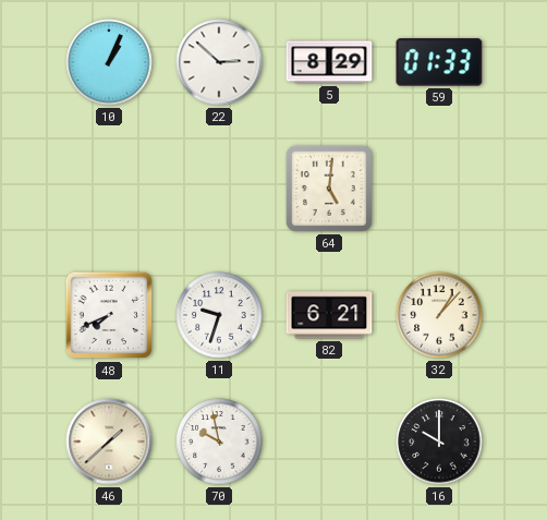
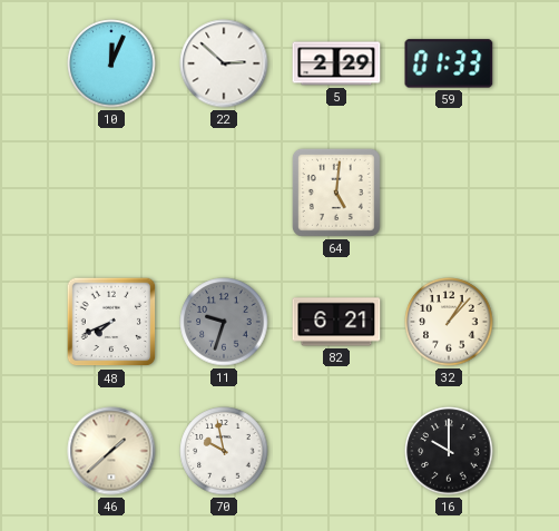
10: 1:04 -> 12:04
5: 8:29 -> 2:29
11 dial: white -> grey
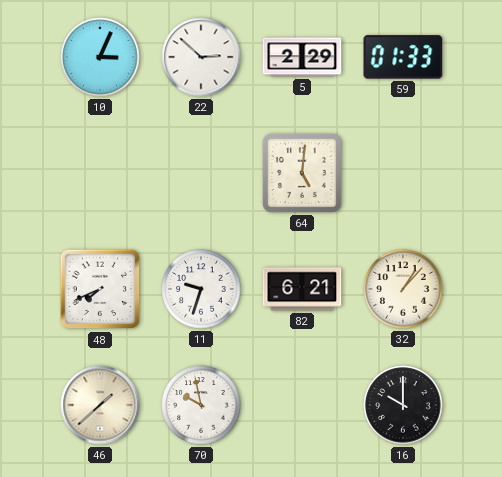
10: 12:04 -> 3:04
11 dial: grey -> white
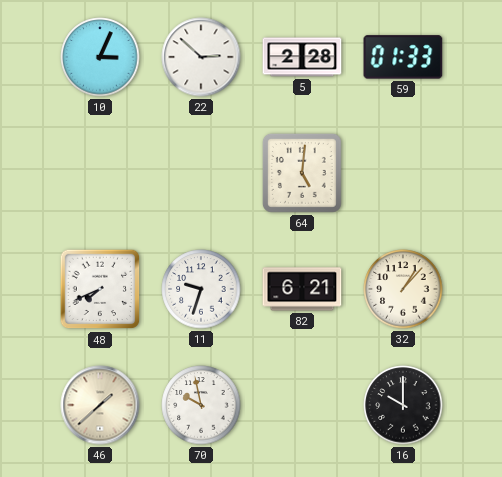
5: 2:29 -> 2:28
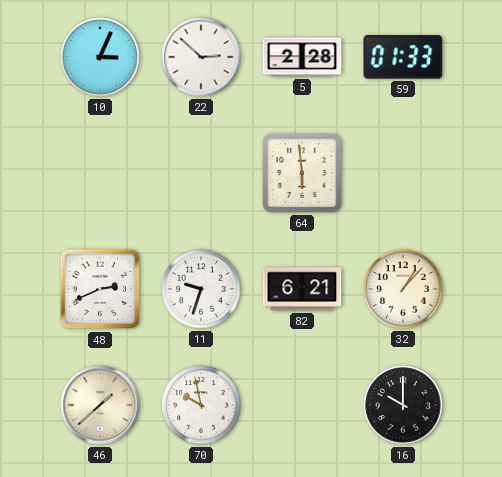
64: 5:01 -> 5:59
48: 7:41 -> 2:41
